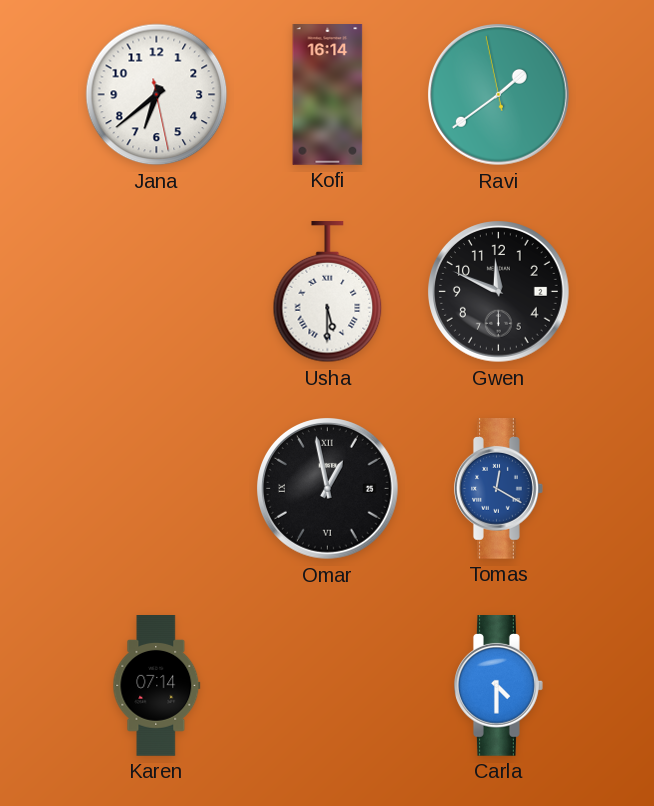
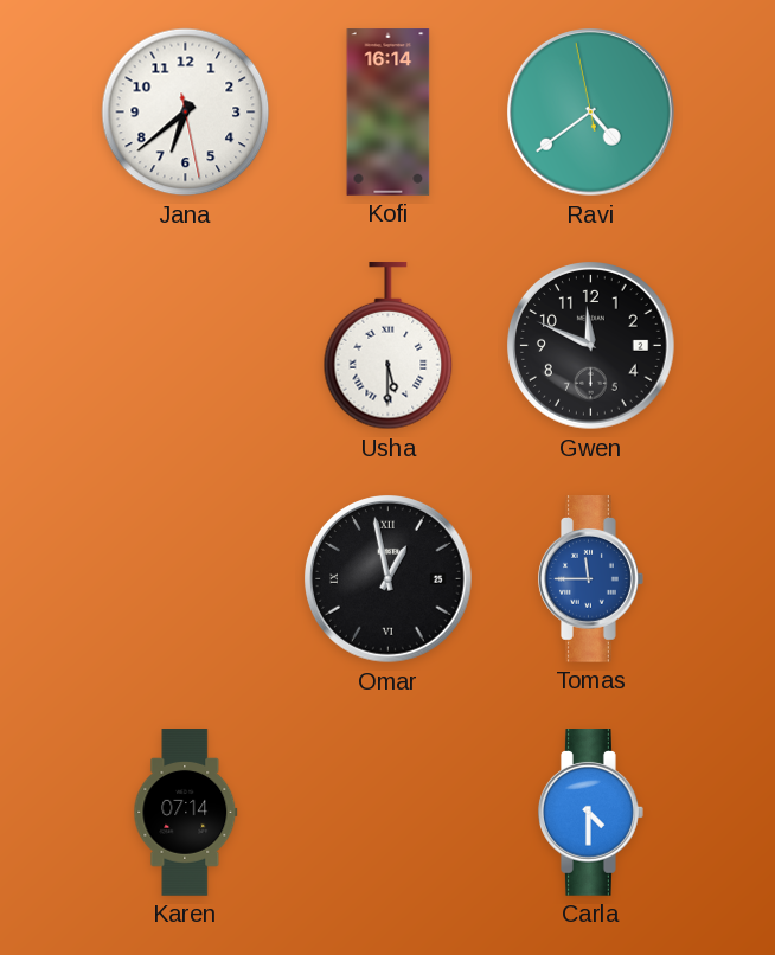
Ravi: 1:38 -> 4:38
Tomas: 12:20 -> 11:45
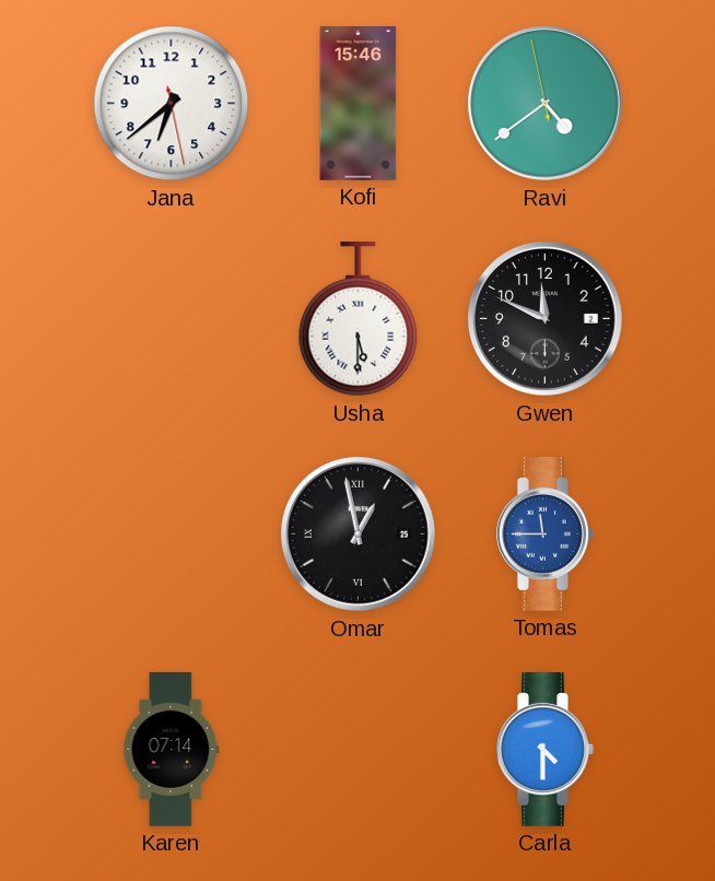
Kofi: 16:14 -> 15:46
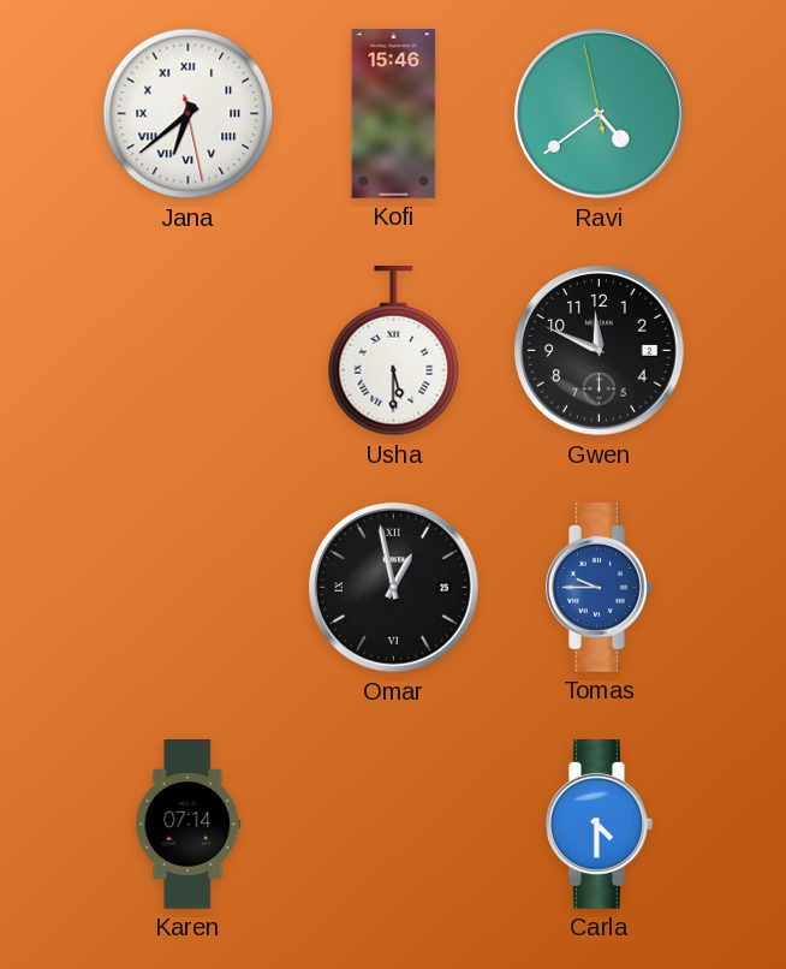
Jana numerals: Arabic -> Roman
Tomas: 11:45 -> 9:45
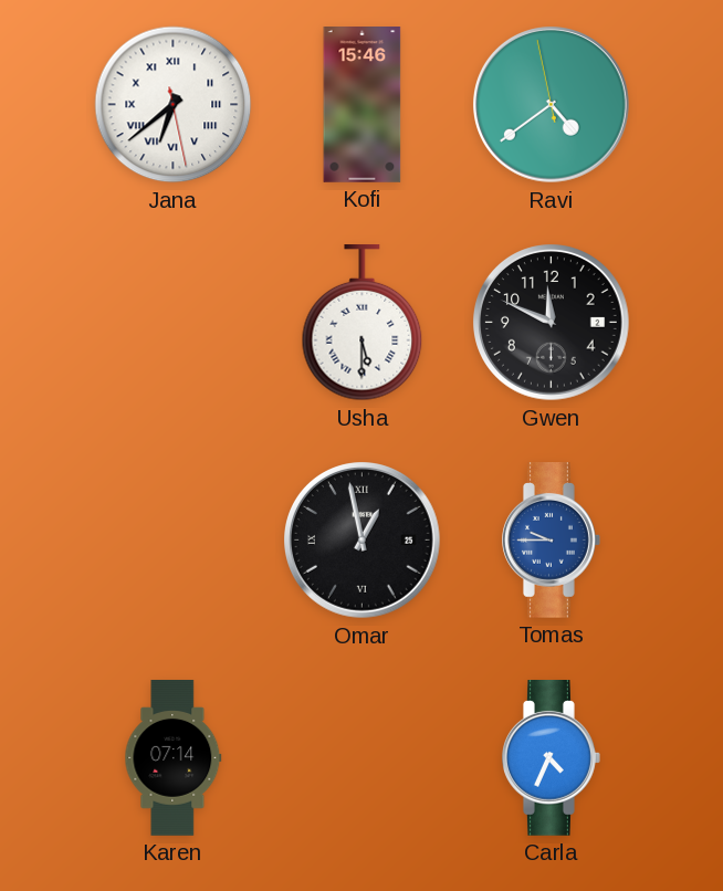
Carla: 4:30 -> 4:34
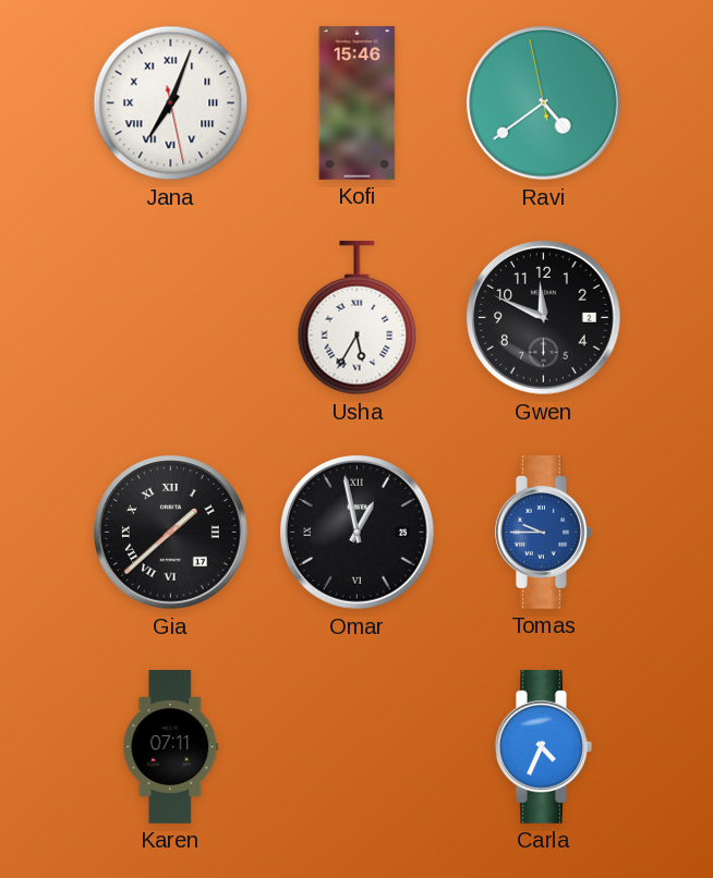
Jana: 6:38 -> 7:03
Usha: 5:30 -> 5:35
Gia: none -> 1:38
Karen: 07:14 -> 07:11
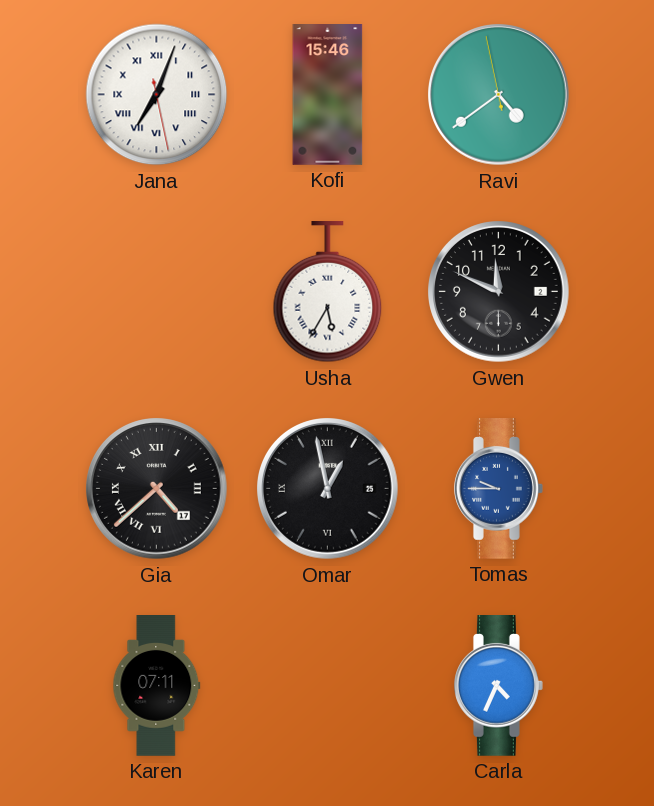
Gia: 1:38 -> 4:38
